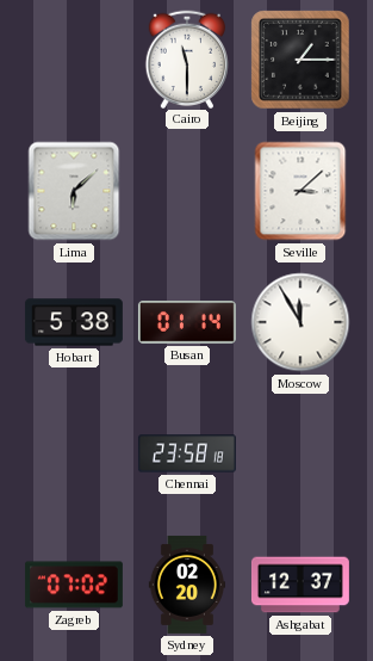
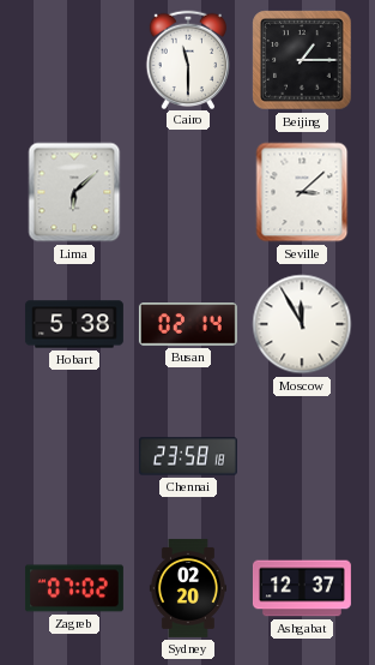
Busan: 01:14 -> 02:14
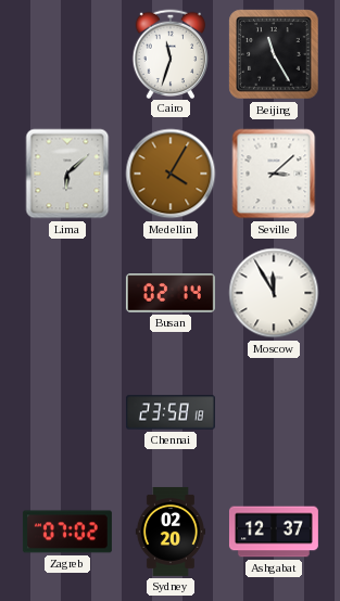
Cairo: 11:30 -> 11:33
Beijing: 1:15 -> 11:25
Medellin: none -> 4:05
Hobart: 5:38 -> none
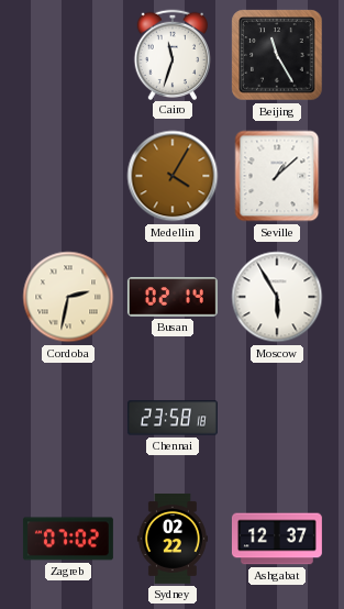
Lima: 6:08 -> none
Seville: 3:08 -> 1:08
Cordoba: none -> 2:32
Moscow: 11:55 -> 5:55
Sydney: 02:20 -> 02:22
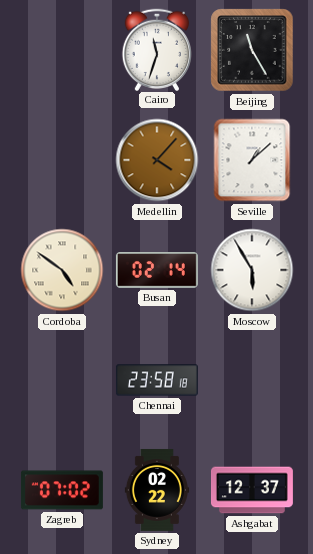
Medellin: 4:05 -> 4:07
Cordoba: 2:32 -> 4:51
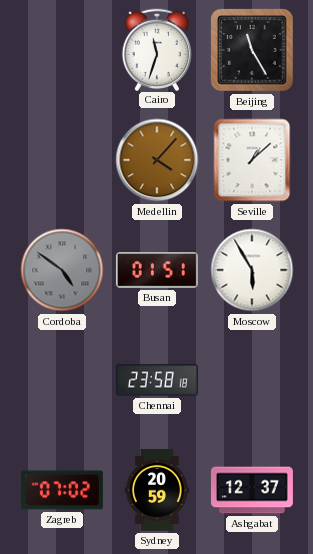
Cordoba dial: cream -> grey
Busan: 02:14 -> 01:51
Sydney: 02:22 -> 20:59
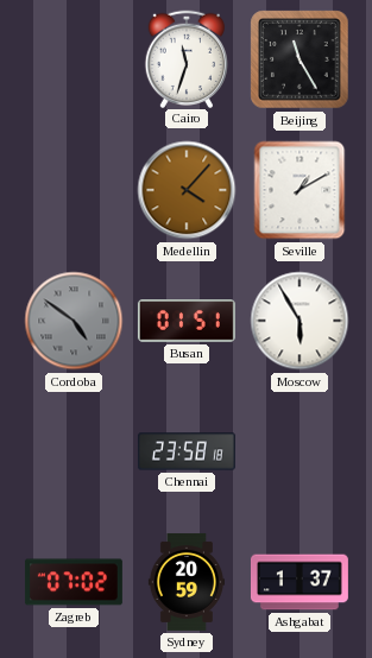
Seville: 1:08 -> 1:10
Ashgabat: 12:37 -> 1:37
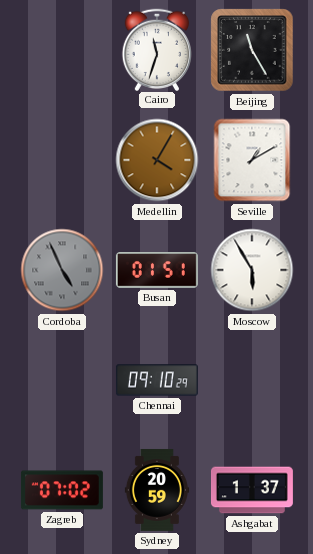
Medellin: 4:07 -> 4:05
Cordoba: 4:51 -> 4:56
Chennai: 23:58 -> 09:10
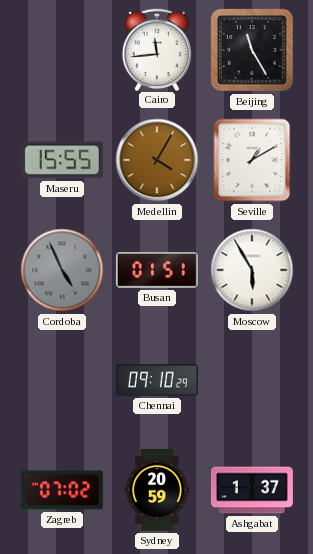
Cairo: 11:33 -> 11:44
Maseru: none -> 15:55
